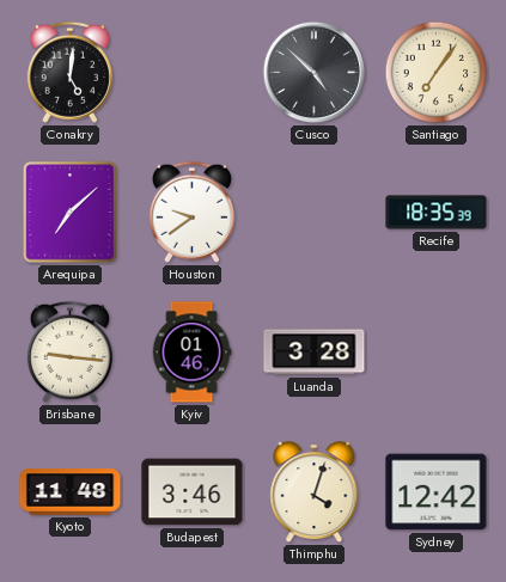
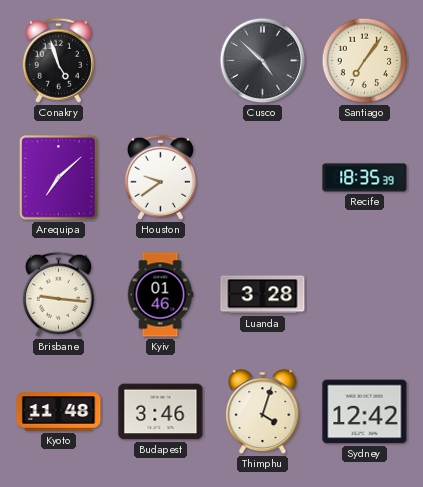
Conakry: 5:01 -> 4:57
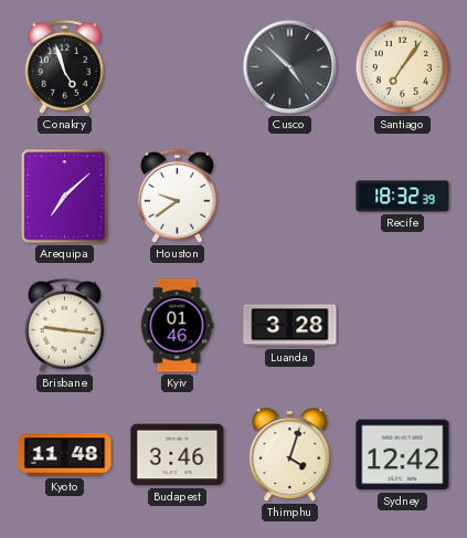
Recife: 18:35 -> 18:32
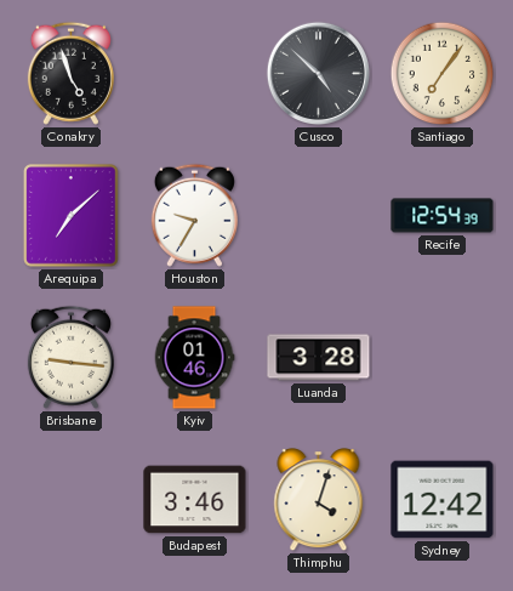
Houston: 9:39 -> 9:35
Recife: 18:32 -> 12:54
Kyoto: 11:48 -> none
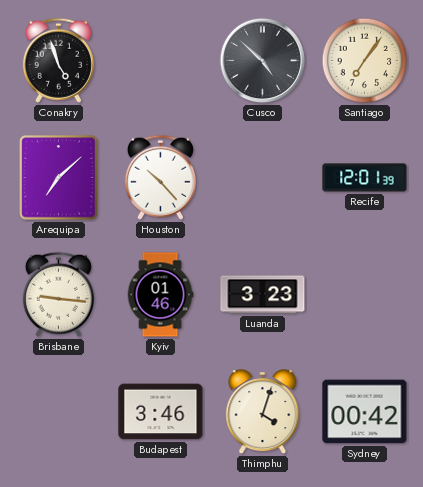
Houston: 9:35 -> 10:23
Recife: 12:54 -> 12:01
Luanda: 3:28 -> 3:23
Sydney: 12:42 -> 00:42
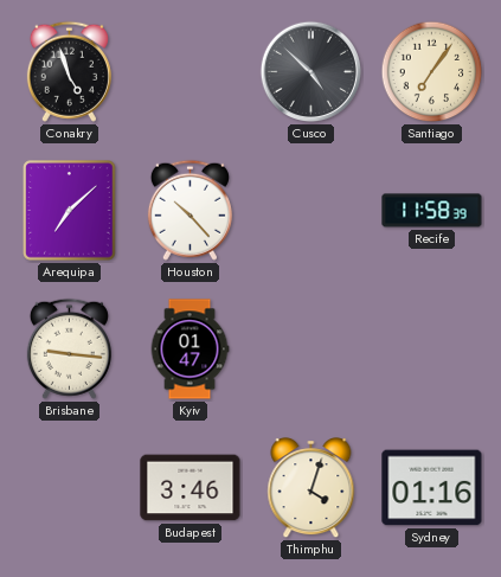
Recife: 12:01 -> 11:58
Kyiv: 01:46 -> 01:47
Luanda: 3:23 -> none
Sydney: 00:42 -> 01:16
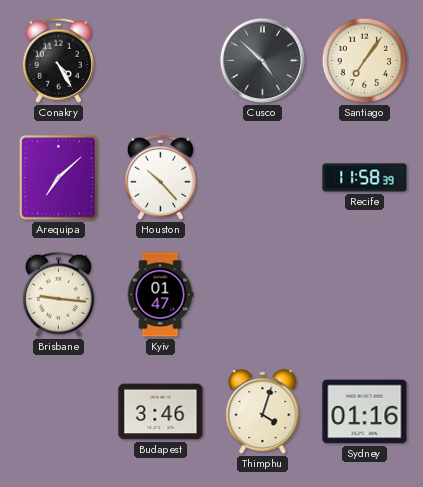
Conakry: 4:57 -> 4:25
